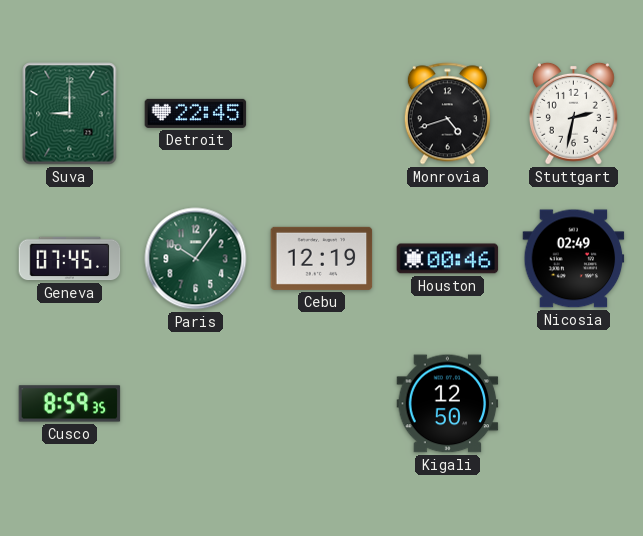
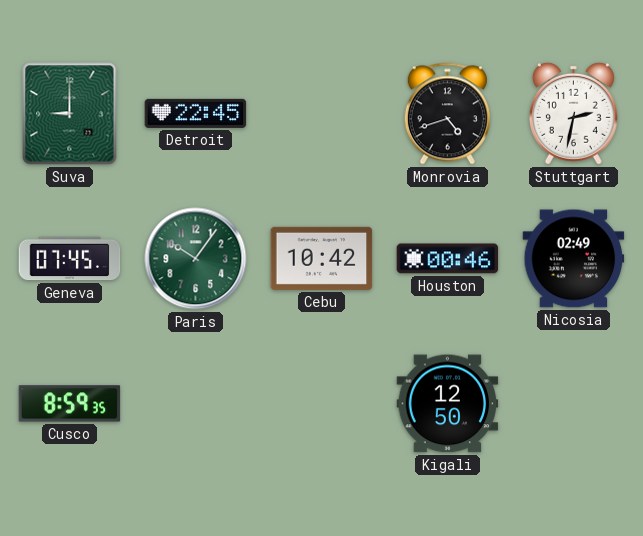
Cebu: 12:19 -> 10:42
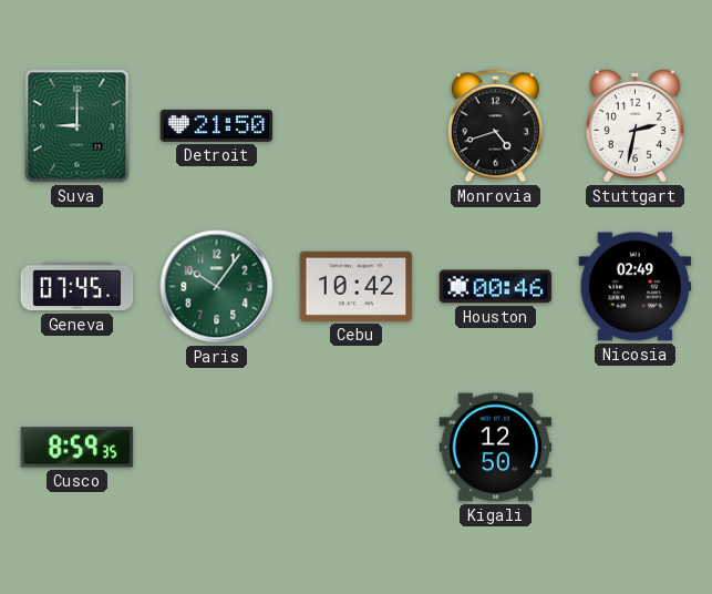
Detroit: 22:45 -> 21:50
